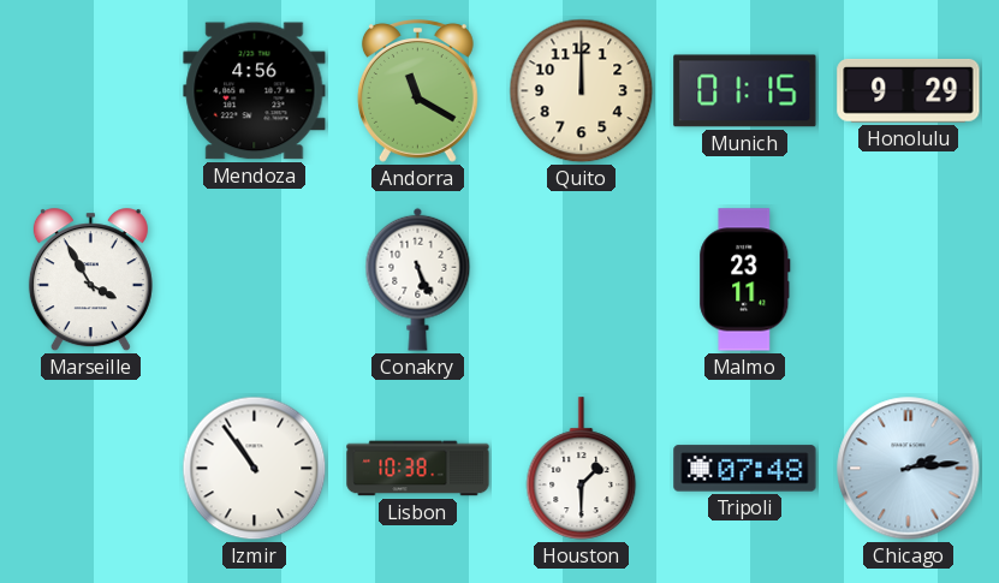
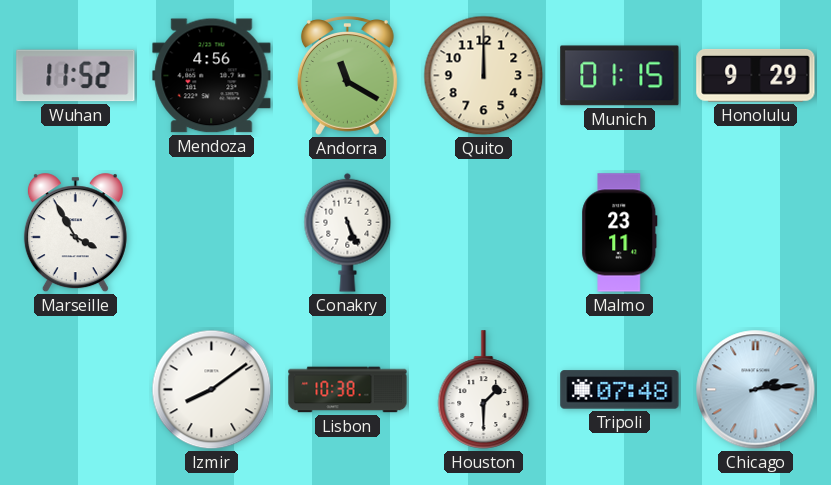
Wuhan: none -> 11:52
Izmir: 10:54 -> 8:09
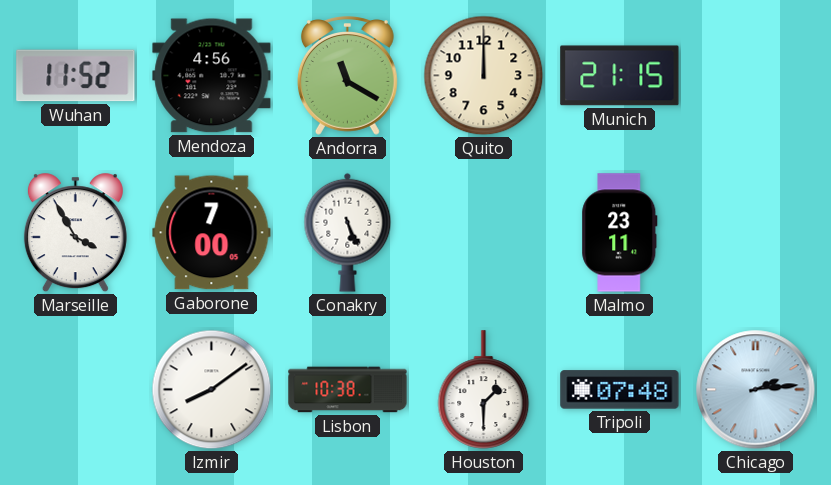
Munich: 01:15 -> 21:15
Honolulu: 9:29 -> none
Gaborone: none -> 7:00
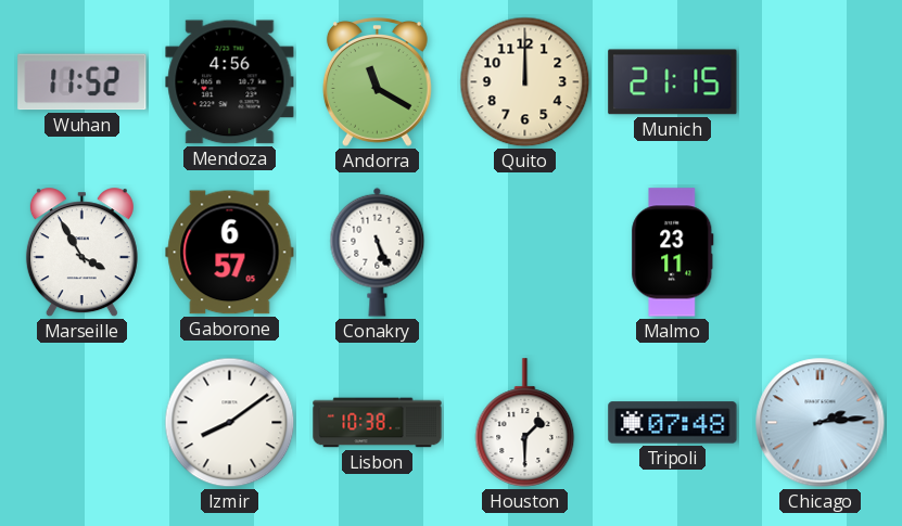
Gaborone: 7:00 -> 6:57
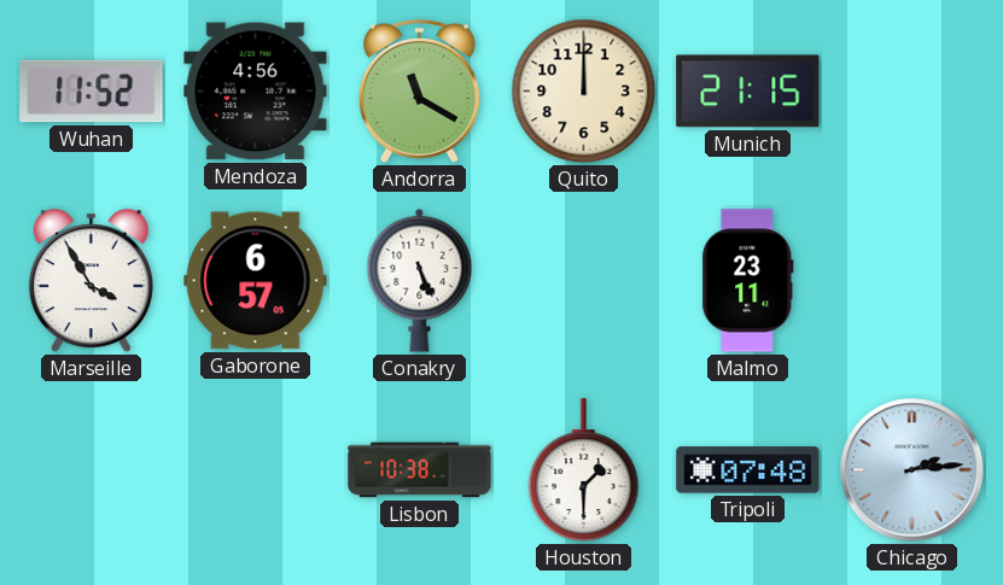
Izmir: 8:09 -> none
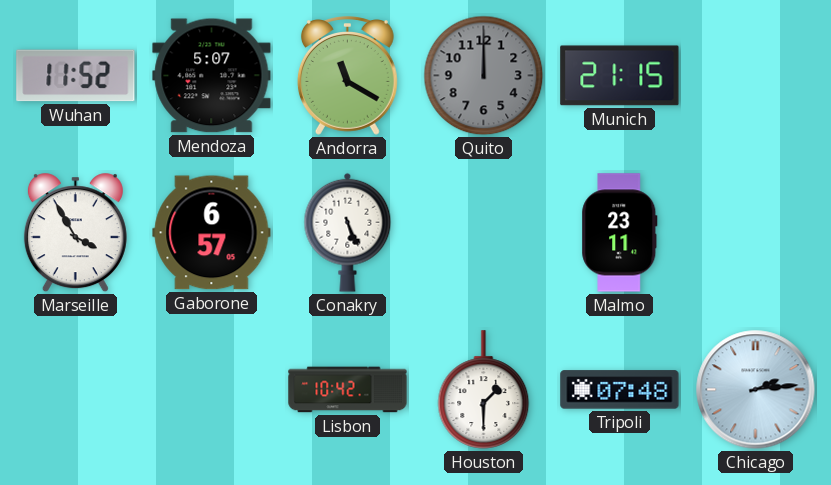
Mendoza: 4:56 -> 5:07
Quito dial: cream -> grey
Lisbon: 10:38 -> 10:42
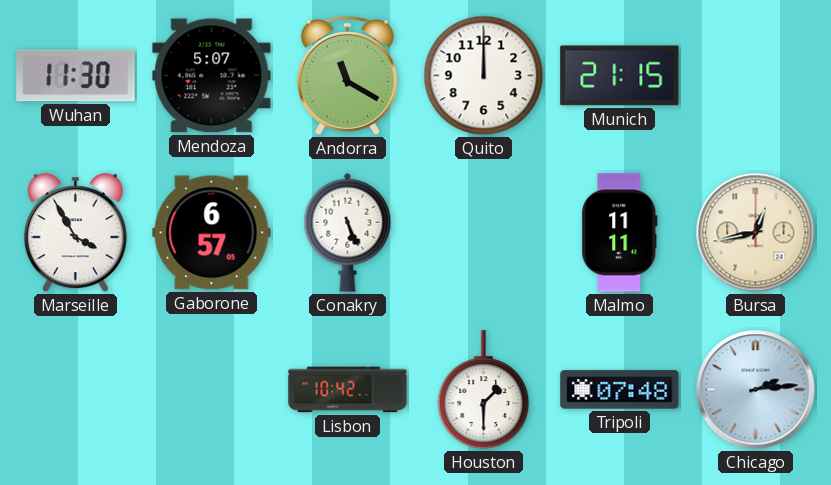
Wuhan: 11:52 -> 11:30
Quito dial: grey -> white
Malmo: 23:11 -> 11:11
Bursa: none -> 12:43
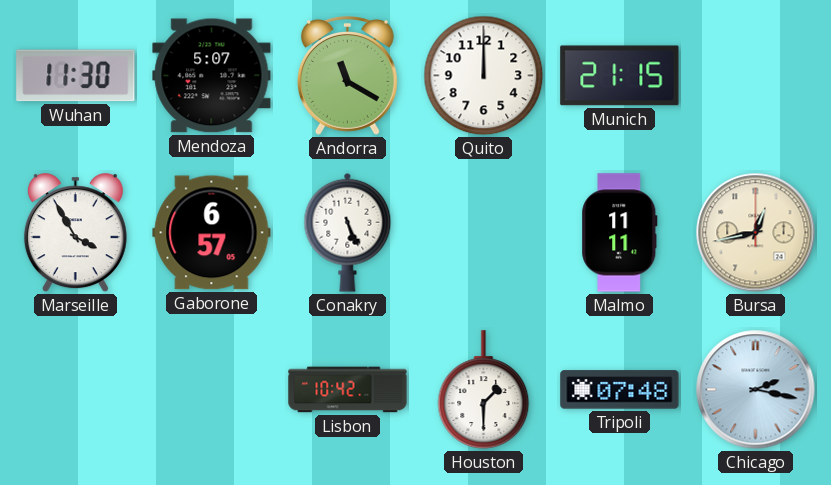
Chicago: 2:14 -> 2:17
